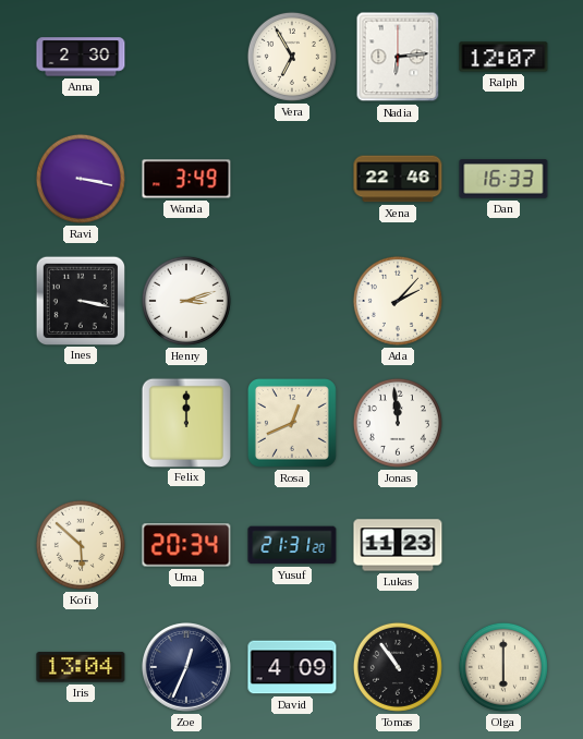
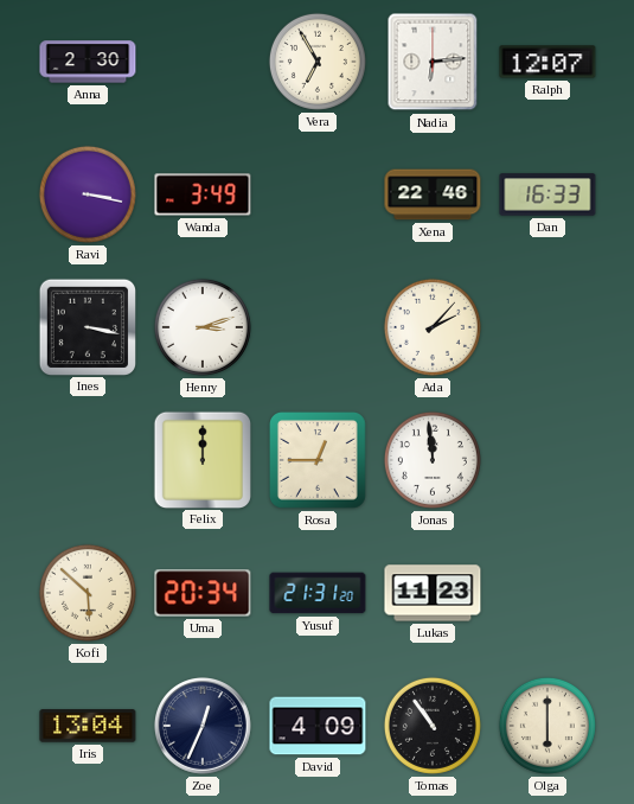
Rosa: 12:41 -> 12:45
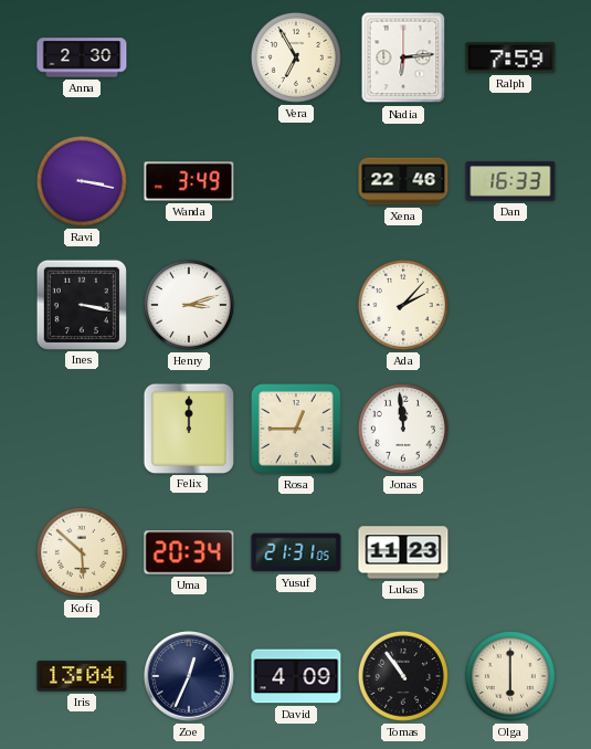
Ralph: 12:07 -> 7:59
Yusuf: 21:31:20 -> 21:31:05
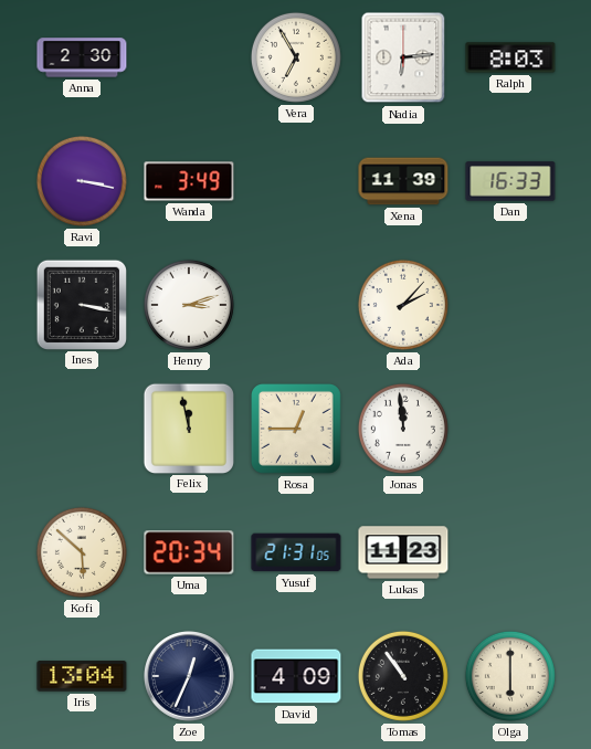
Ralph: 7:59 -> 8:03
Xena: 22:46 -> 11:39
Felix: 12:00 -> 11:58
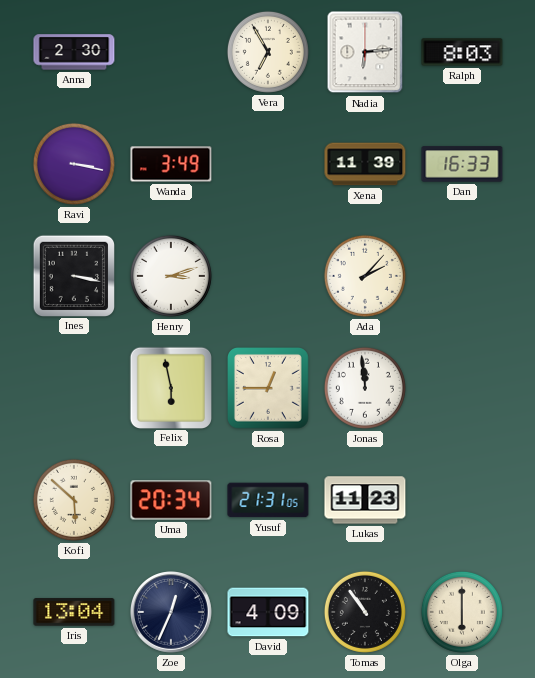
Felix: 11:58 -> 5:58
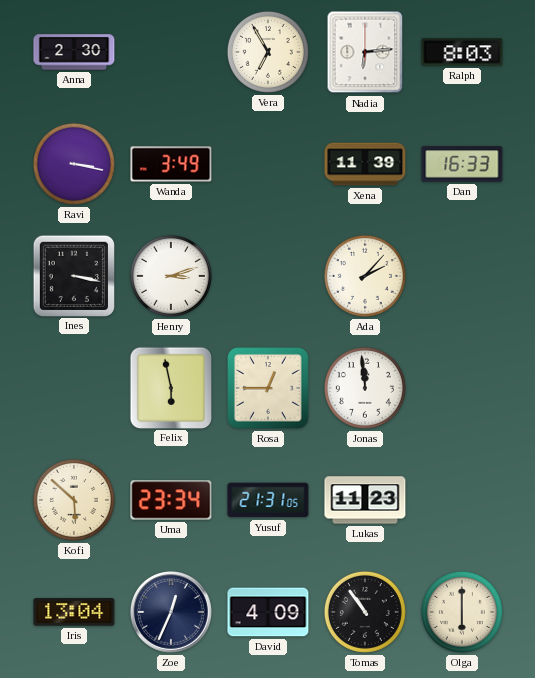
Uma: 20:34 -> 23:34
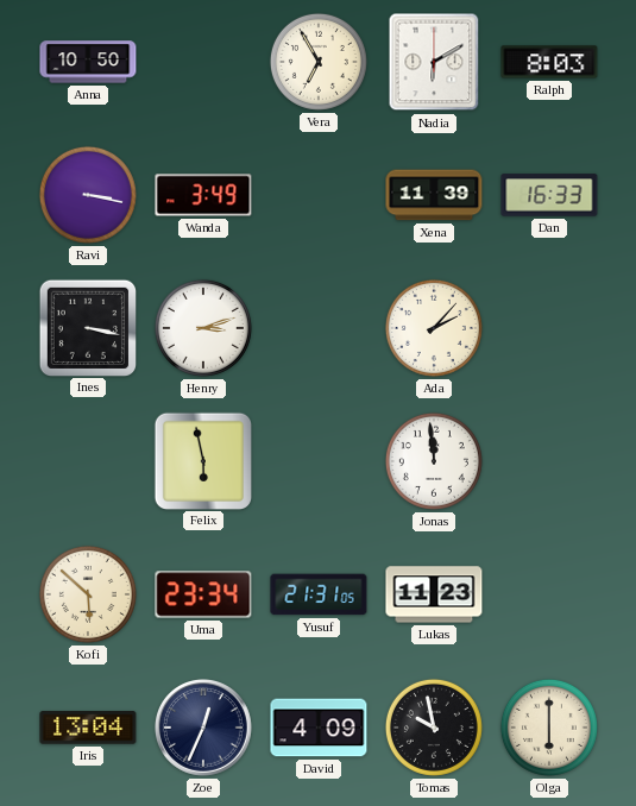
Anna: 2:30 -> 10:50
Nadia: 6:14 -> 6:10
Rosa: 12:45 -> none
Tomas: 10:54 -> 9:58
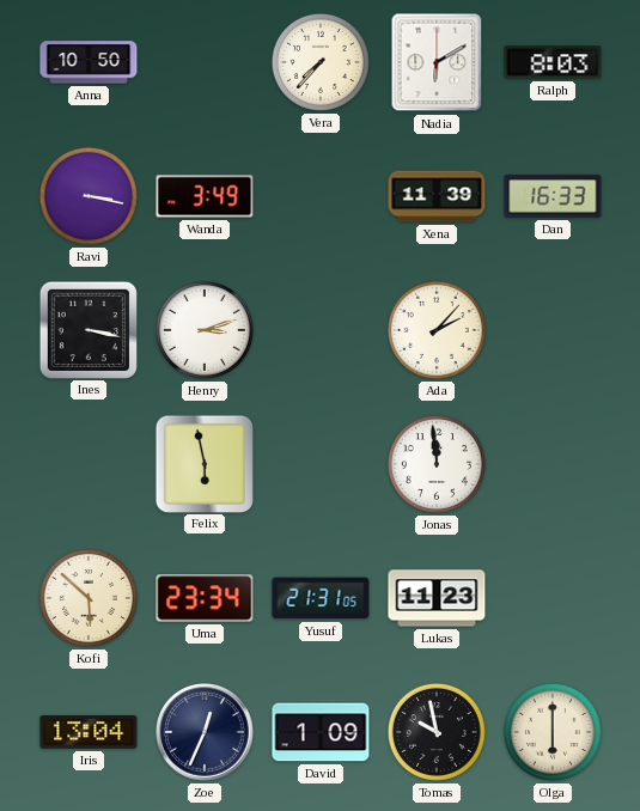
Vera: 6:55 -> 7:37
David: 4:09 -> 1:09
